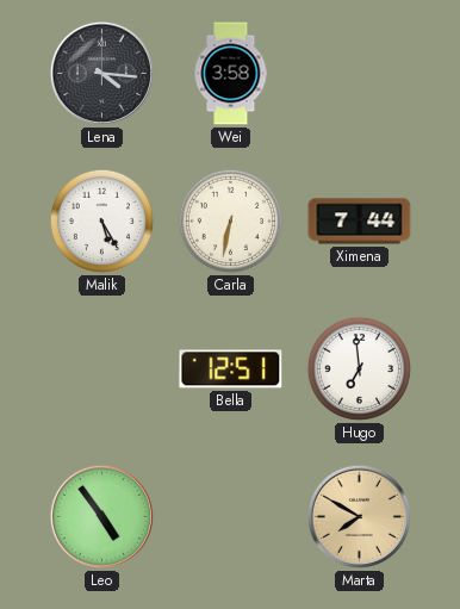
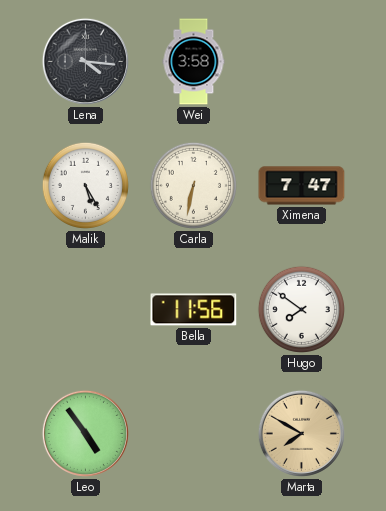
Ximena: 7:44 -> 7:47
Bella: 12:51 -> 11:56
Hugo: 6:59 -> 7:51
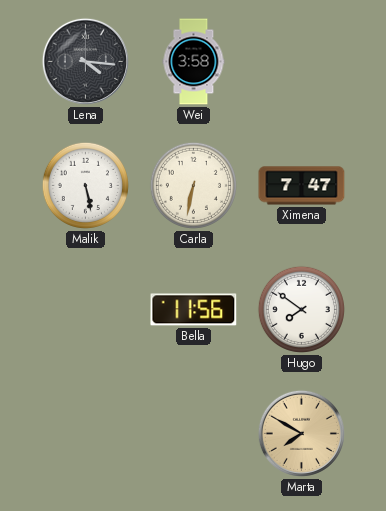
Malik: 5:25 -> 5:28
Leo: 4:54 -> none
